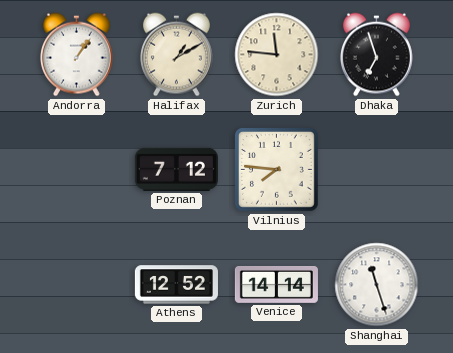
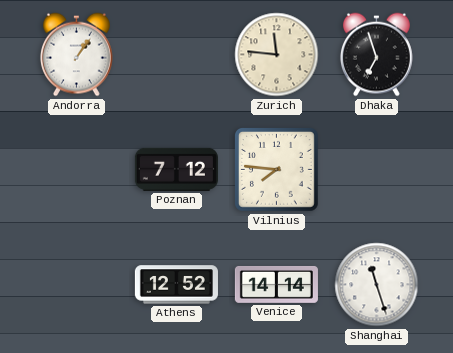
Halifax: 1:10 -> none
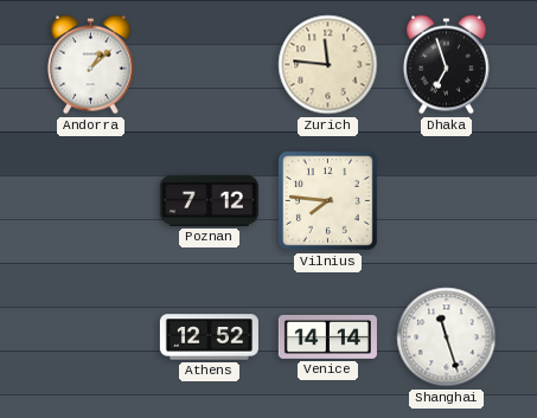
Andorra: 1:06 -> 1:08
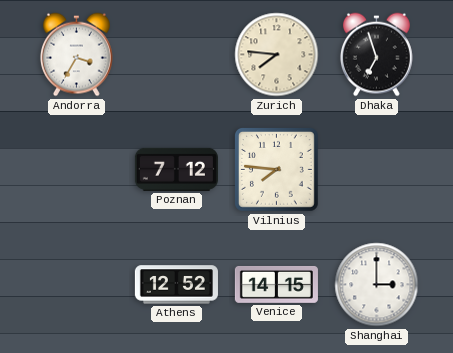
Andorra: 1:08 -> 3:35
Zurich: 11:46 -> 7:46
Venice: 14:14 -> 14:15
Shanghai: 11:27 -> 3:00
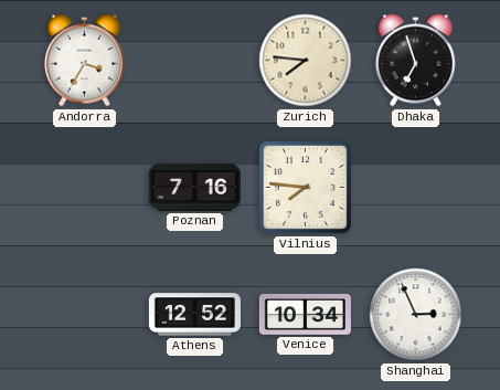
Poznan: 7:12 -> 7:16
Venice: 14:15 -> 10:34
Shanghai: 3:00 -> 2:56
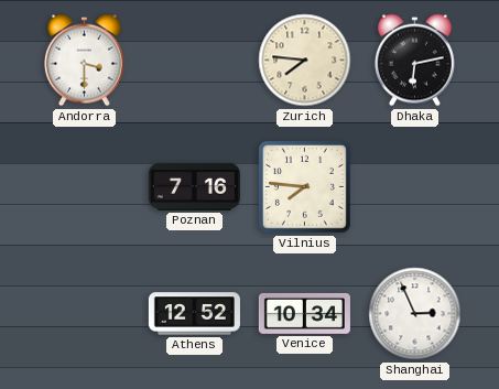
Andorra: 3:35 -> 3:30
Dhaka: 6:57 -> 6:13
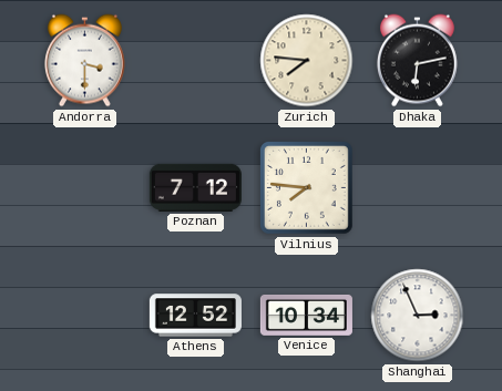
Poznan: 7:16 -> 7:12
